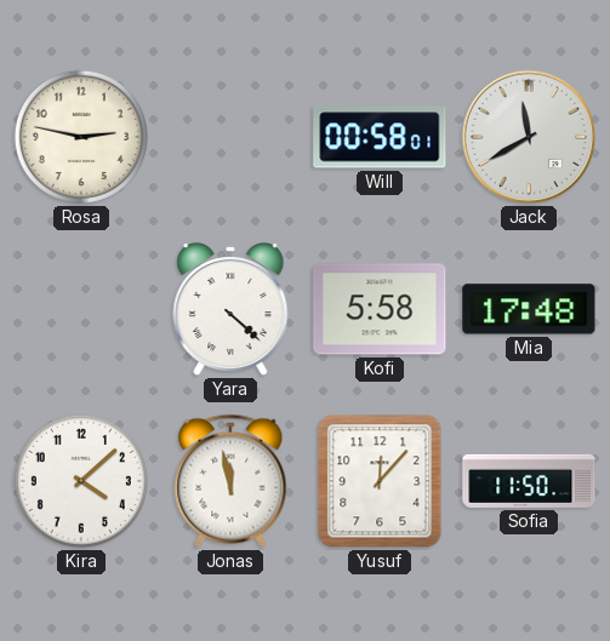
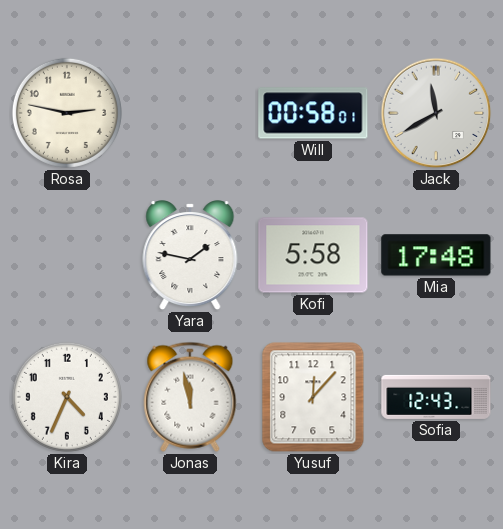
Yara: 4:22 -> 1:47
Kira: 4:08 -> 4:34
Sofia: 11:50 -> 12:43
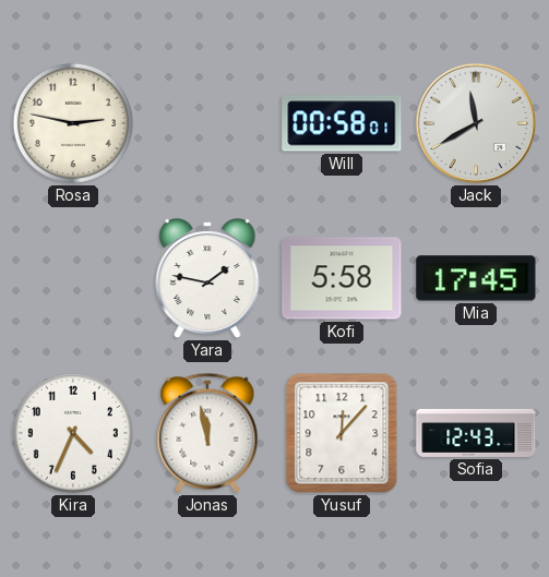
Mia: 17:48 -> 17:45
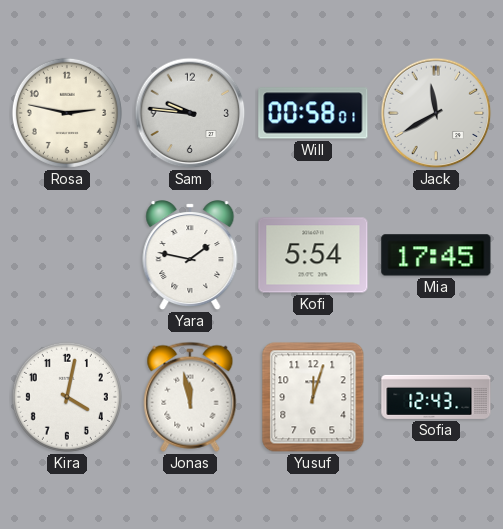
Sam: none -> 9:46
Kofi: 5:58 -> 5:54
Kira: 4:34 -> 4:02
Yusuf: 12:07 -> 12:03
